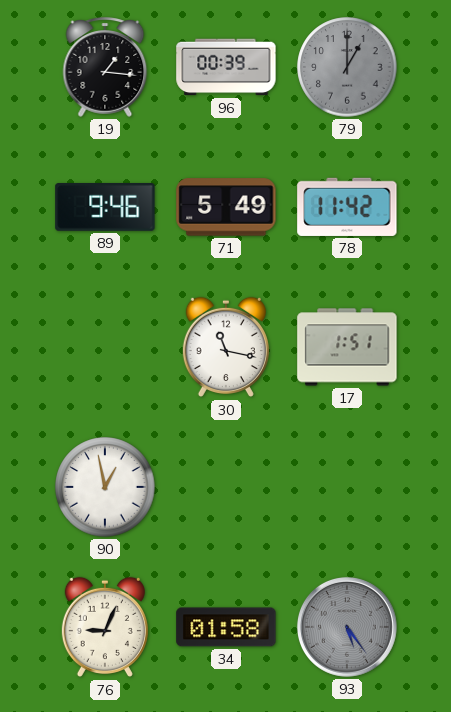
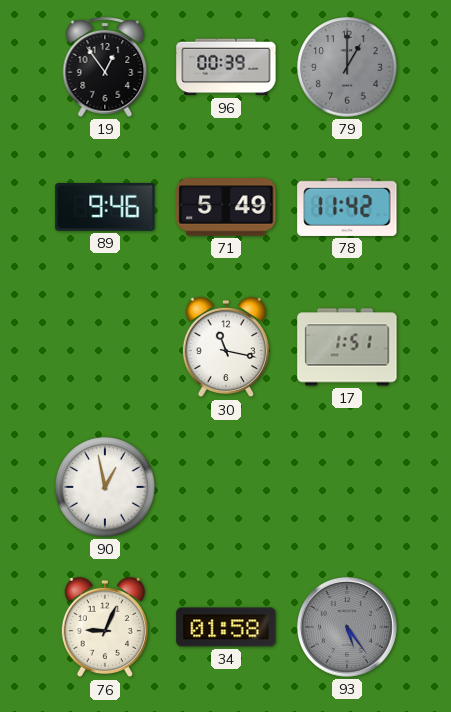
19: 1:16 -> 12:54
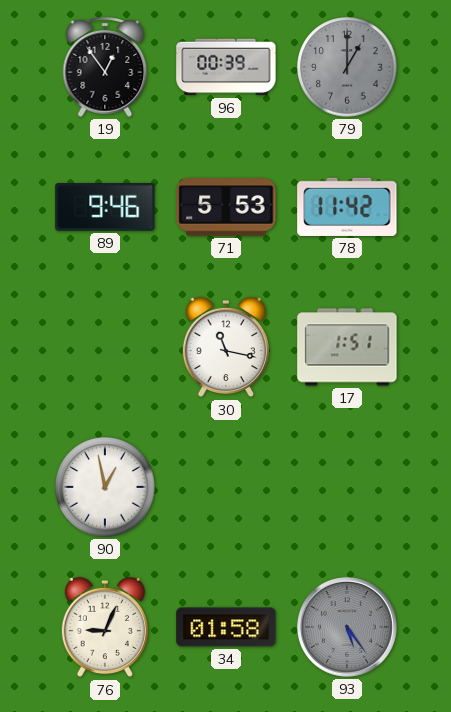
71: 5:49 -> 5:53
